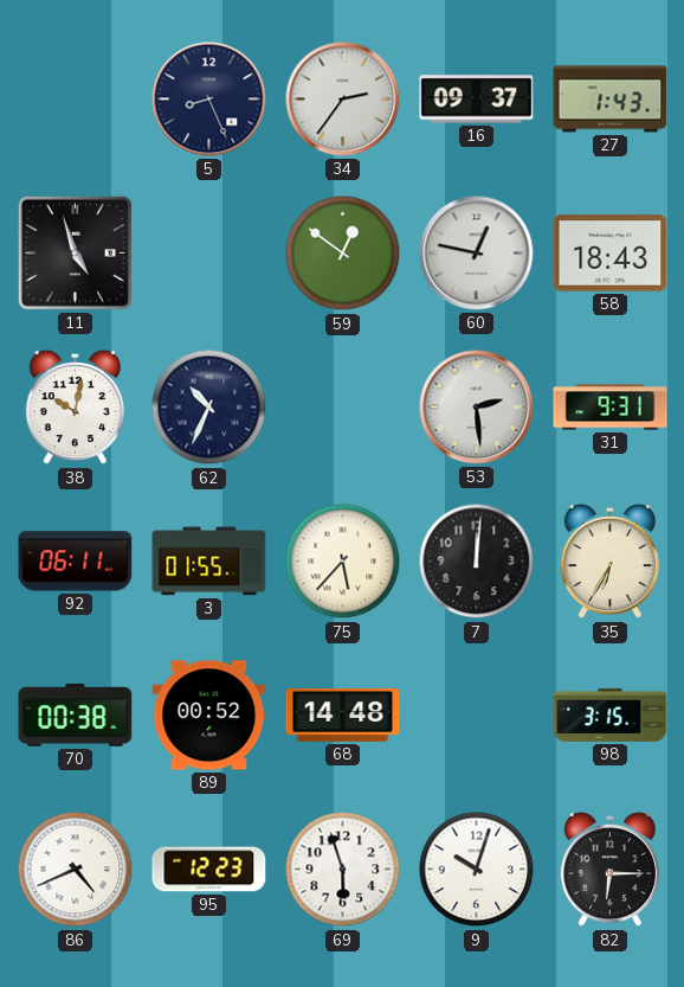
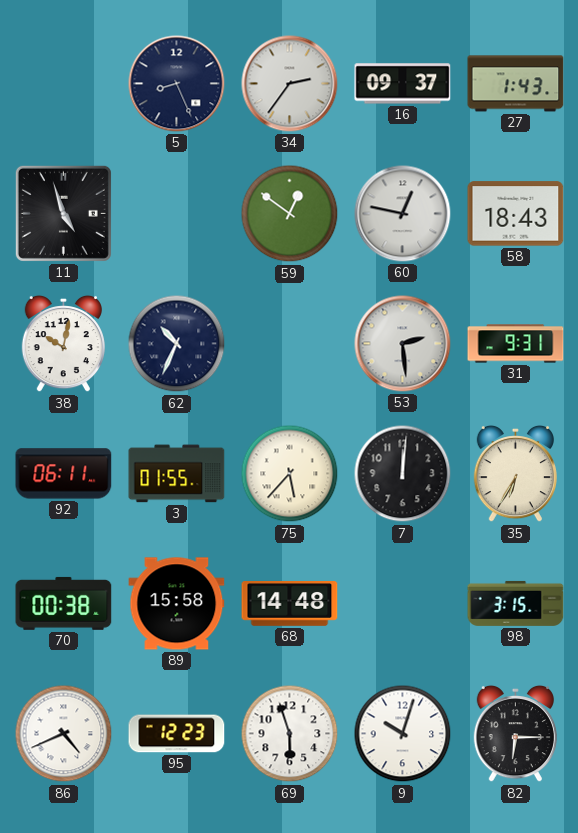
89: 00:52 -> 15:58
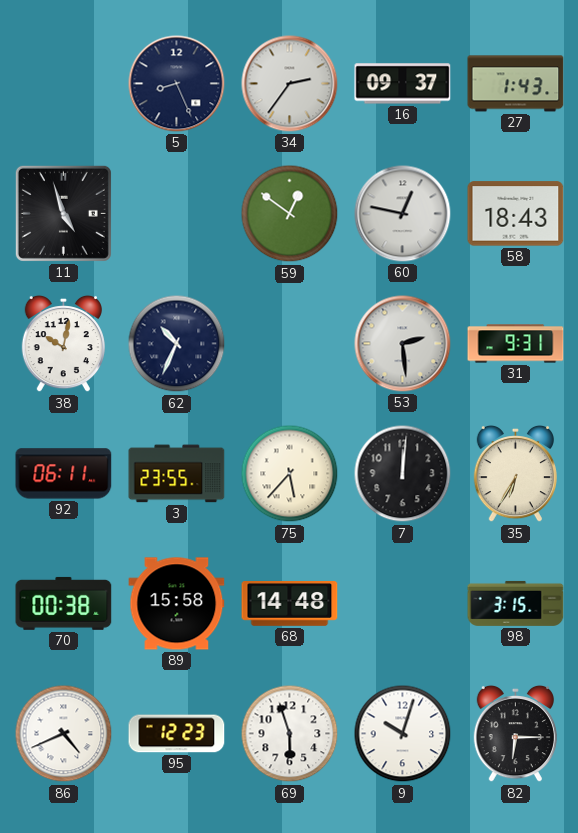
3: 01:55 -> 23:55
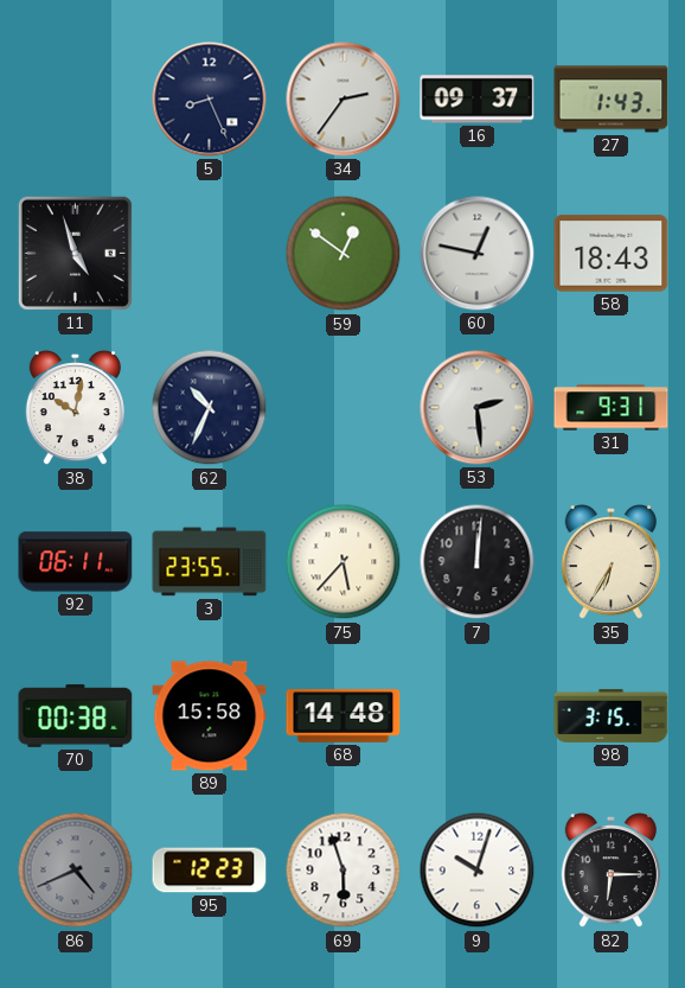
86 dial: white -> grey
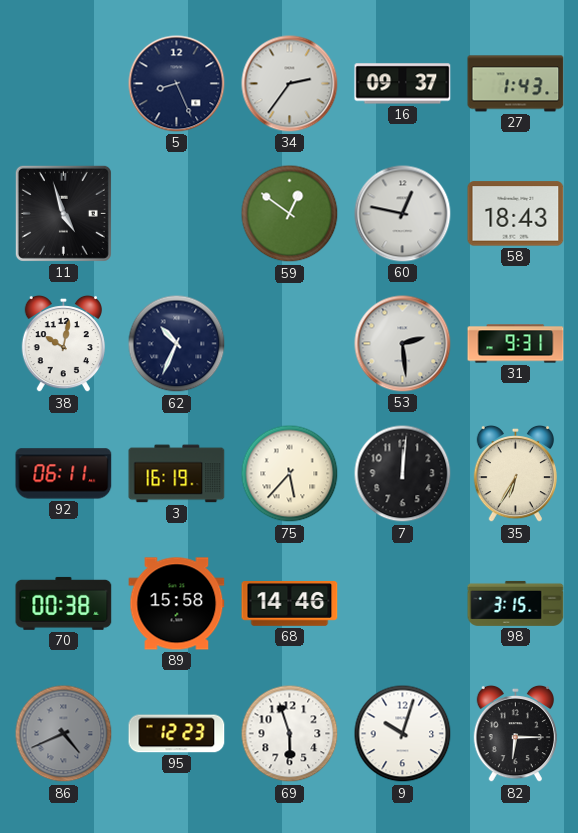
3: 23:55 -> 16:19
68: 14:48 -> 14:46
